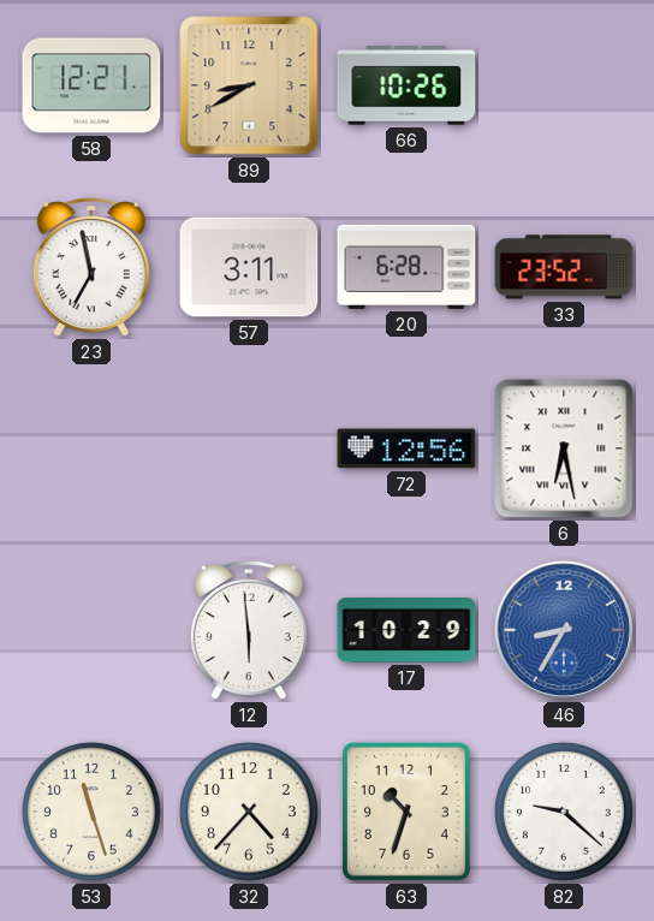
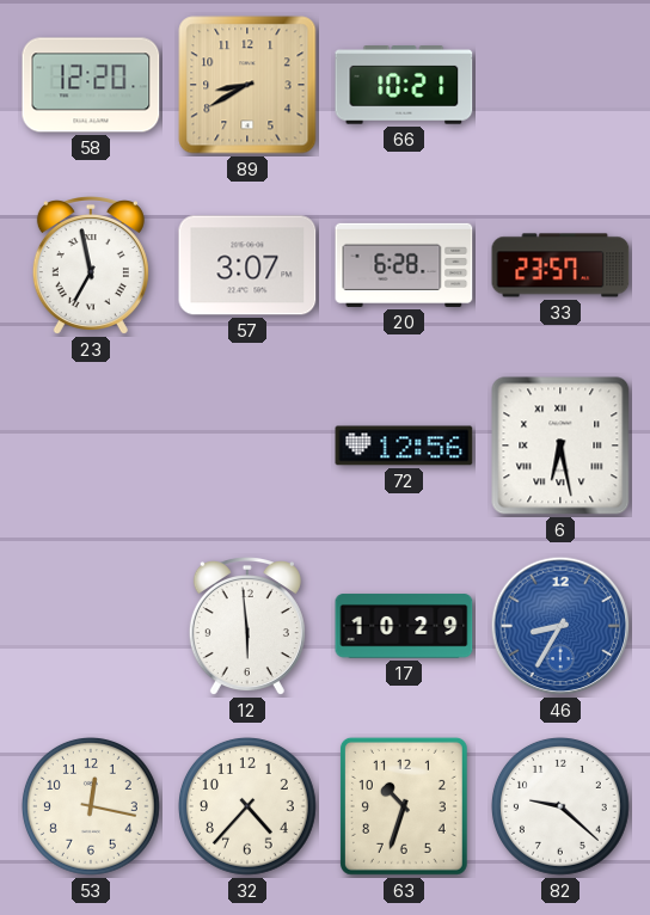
58: 12:21 -> 12:20
66: 10:26 -> 10:21
57: 3:11 -> 3:07
33: 23:52 -> 23:57
53: 11:27 -> 12:17
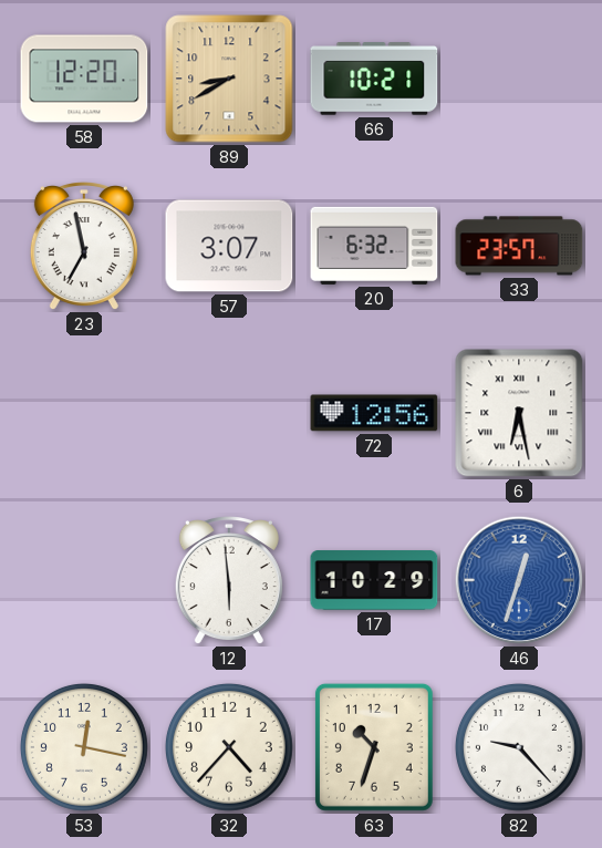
20: 6:28 -> 6:32
46: 8:35 -> 12:33
82: 9:22 -> 9:23
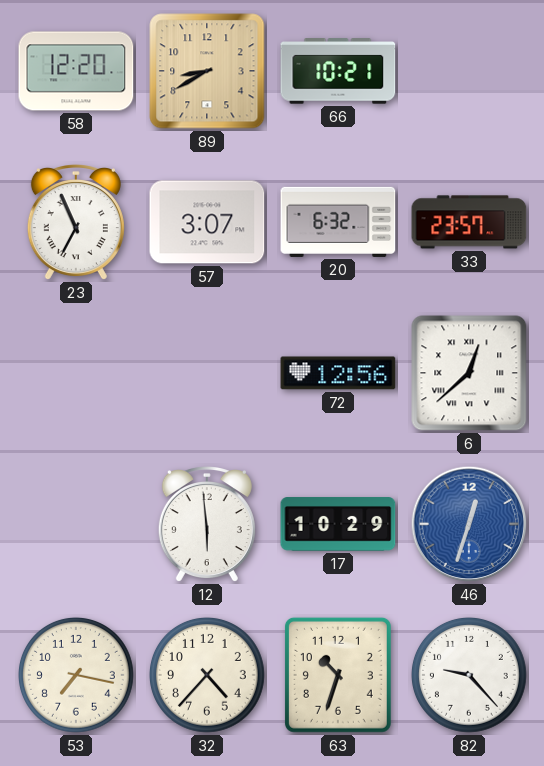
23: 6:58 -> 6:56
6: 6:28 -> 12:38
53: 12:17 -> 7:17
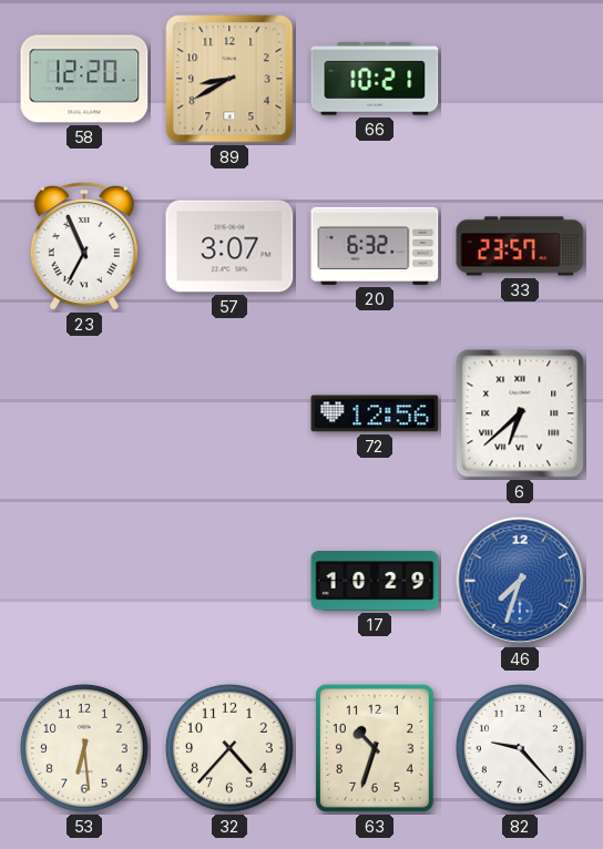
6: 12:38 -> 6:38
12: 5:59 -> none
46: 12:33 -> 7:33
53: 7:17 -> 6:29
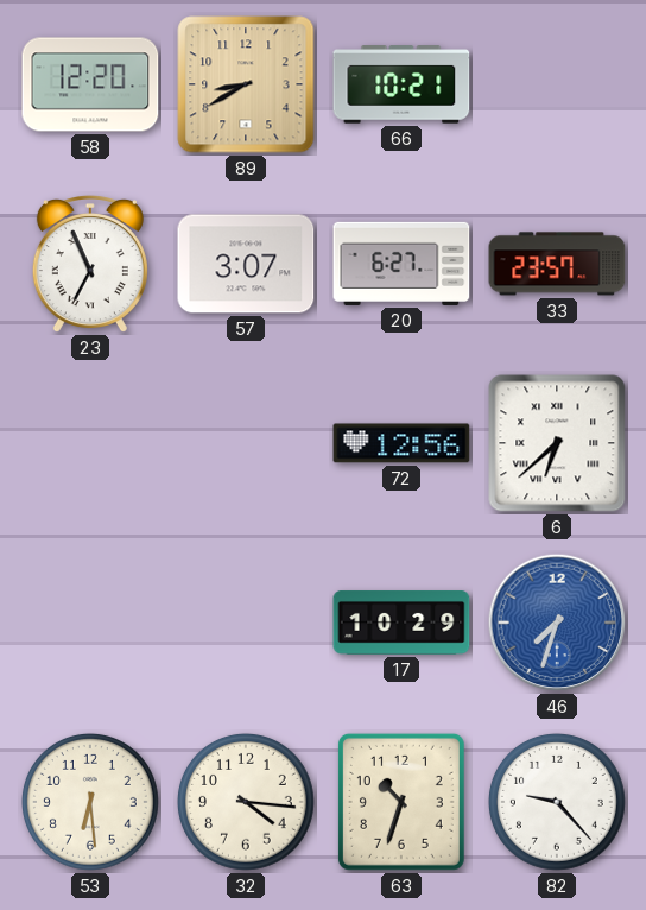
20: 6:32 -> 6:27
32: 4:37 -> 4:16
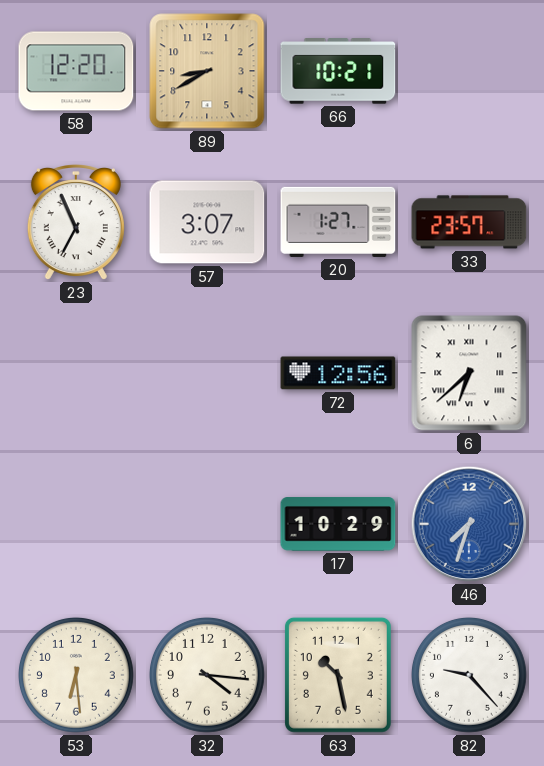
20: 6:27 -> 1:27
63: 10:33 -> 10:28
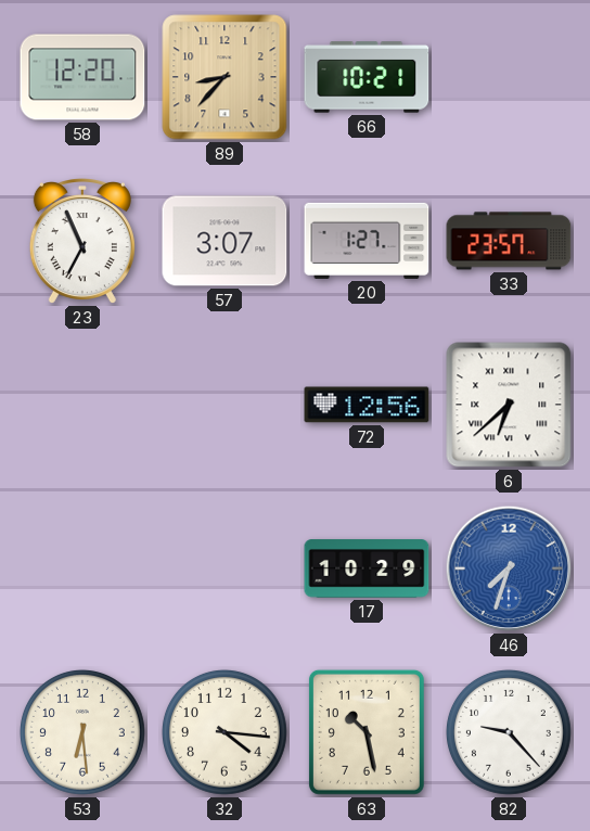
89: 8:40 -> 8:37
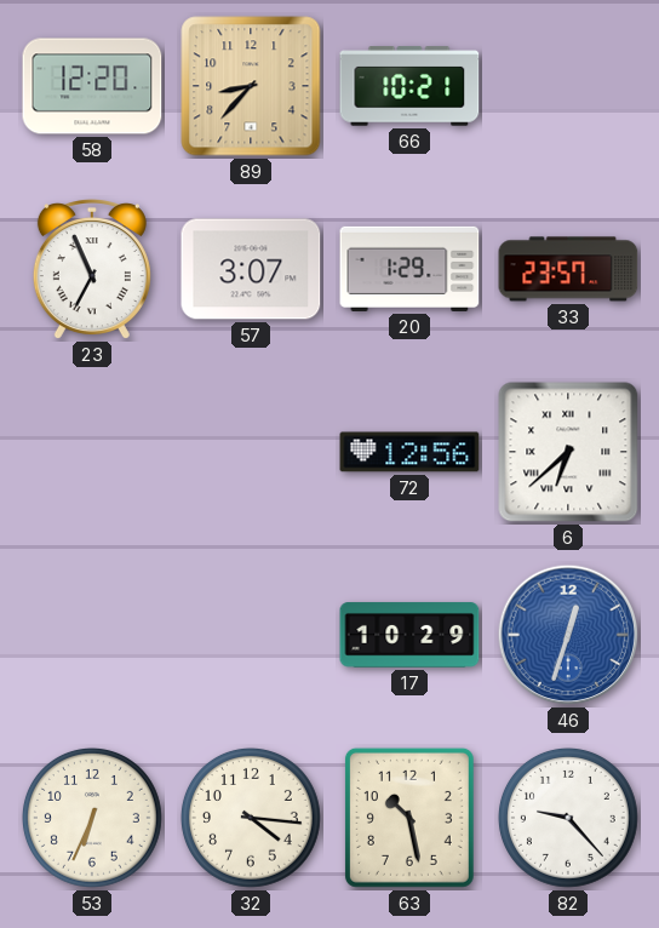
20: 1:27 -> 1:29
46: 7:33 -> 12:33
53: 6:29 -> 6:34
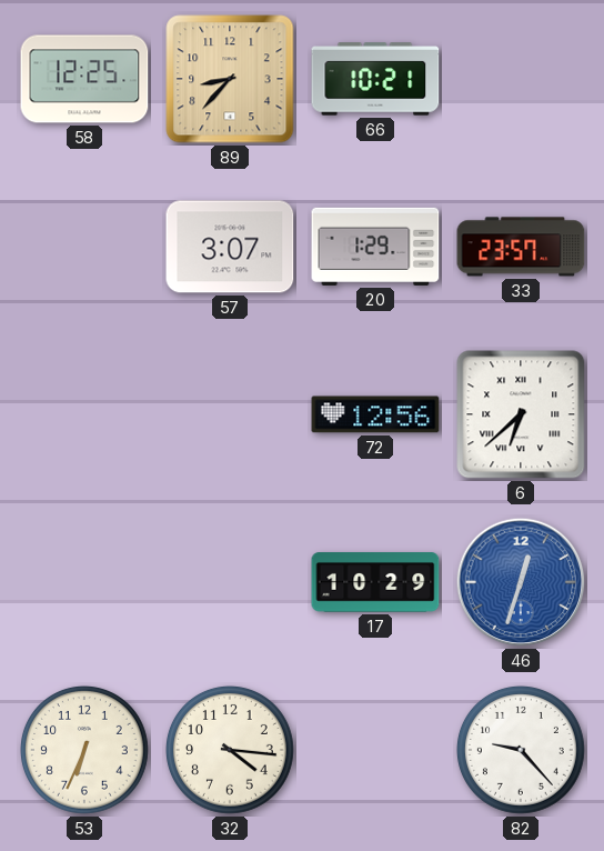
58: 12:20 -> 12:25
23: 6:56 -> none
63: 10:28 -> none
